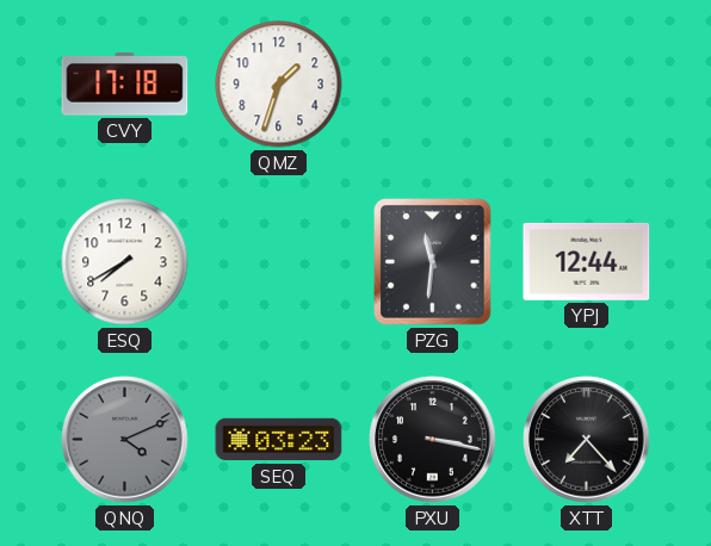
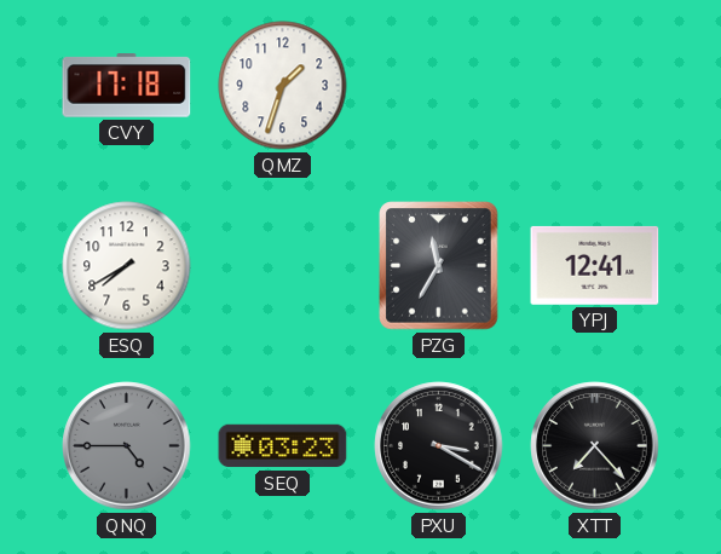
PZG: 11:31 -> 11:35
YPJ: 12:44 -> 12:41
QNQ: 4:11 -> 4:45
PXU: 3:17 -> 3:20
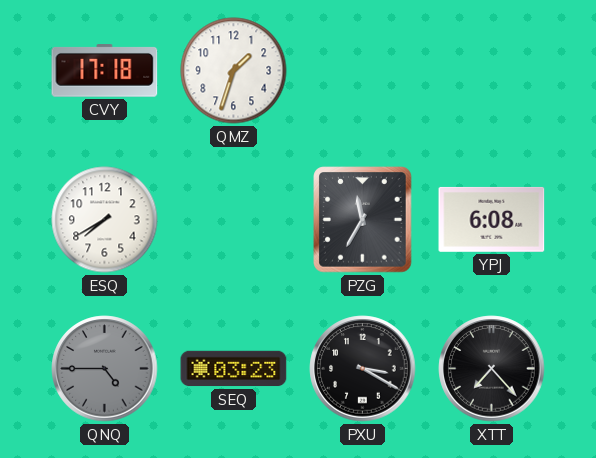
YPJ: 12:41 -> 6:08
